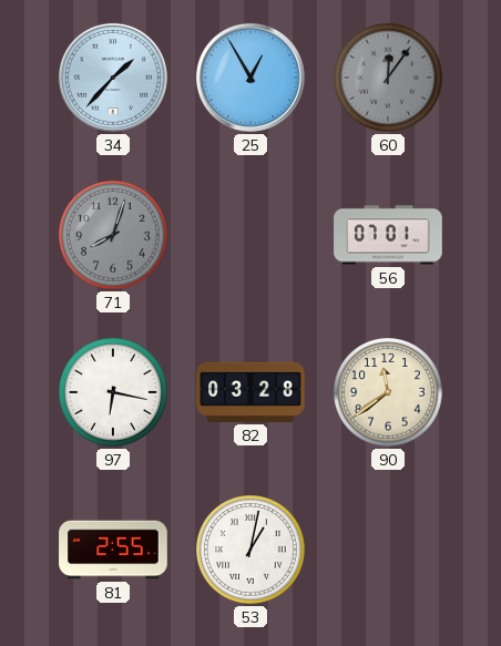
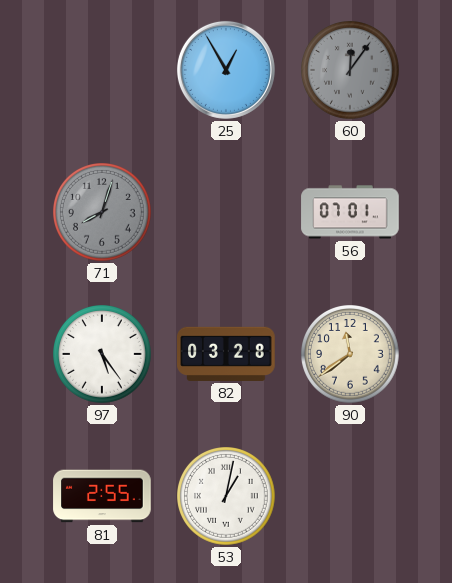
34: 1:37 -> none
97: 6:17 -> 5:24
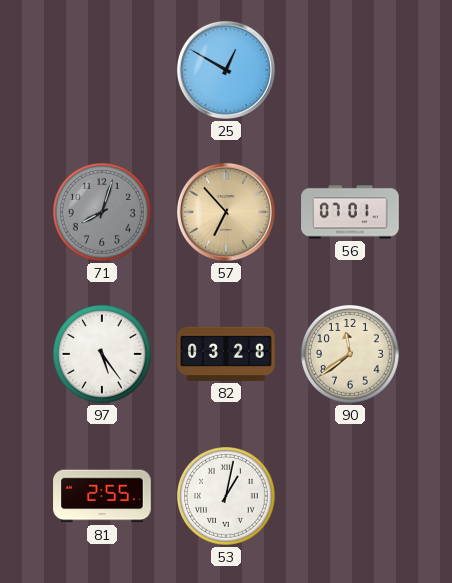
25: 12:55 -> 12:50
60: 12:06 -> none
57: none -> 6:53
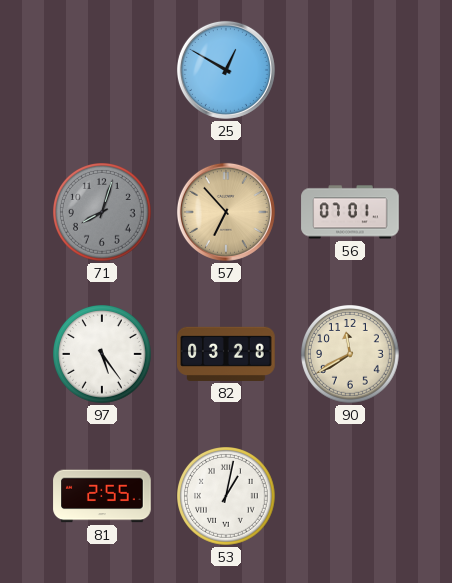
90: 11:39 -> 11:40
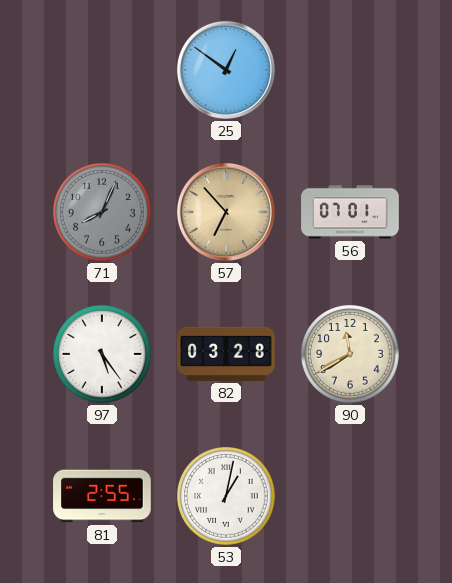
25: 12:50 -> 12:51
71: 8:03 -> 8:04
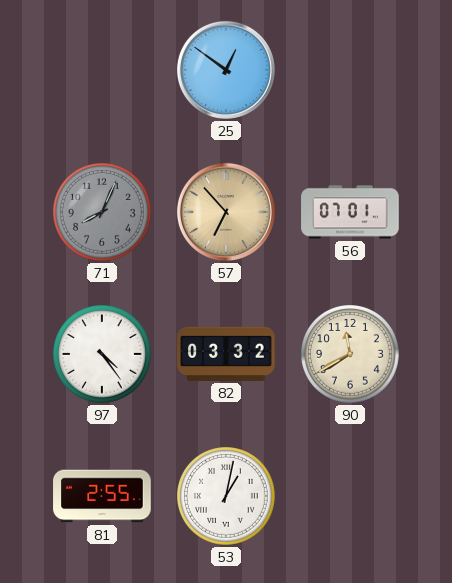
97: 5:24 -> 4:24
82: 03:28 -> 03:32
